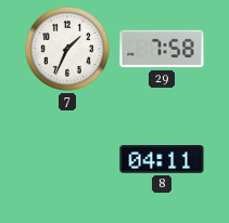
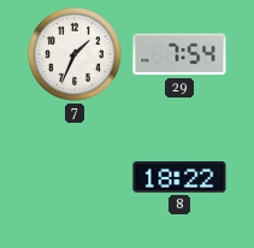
29: 7:58 -> 7:54
8: 04:11 -> 18:22
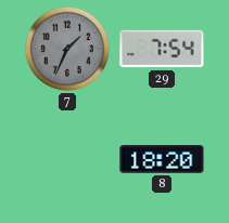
7 dial: white -> grey
8: 18:22 -> 18:20
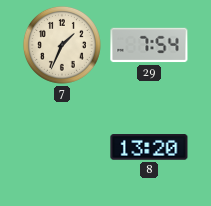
7 dial: grey -> cream
8: 18:20 -> 13:20
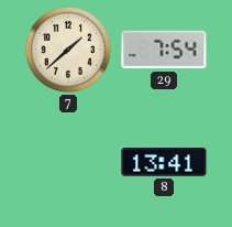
7: 1:34 -> 1:38
8: 13:20 -> 13:41
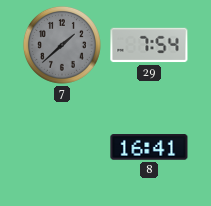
7 dial: cream -> grey
8: 13:41 -> 16:41
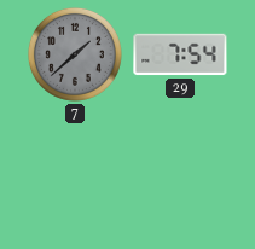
8: 16:41 -> none
